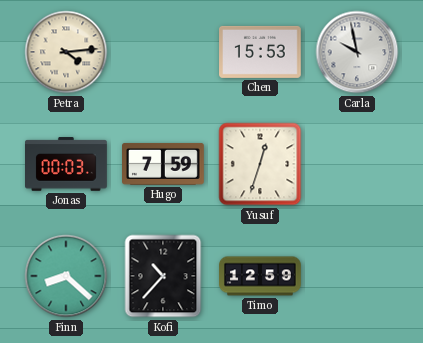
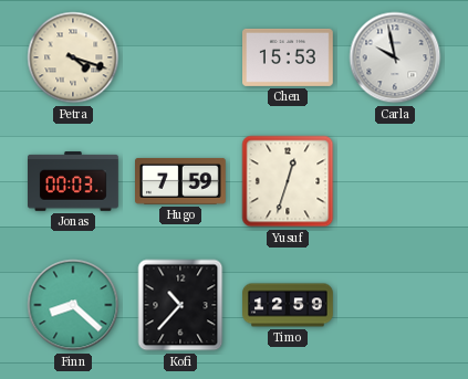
Petra: 4:14 -> 4:18
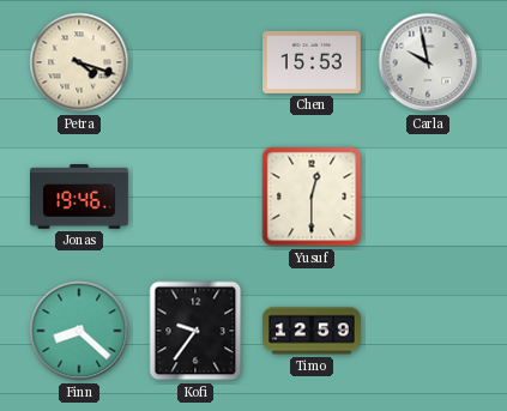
Jonas: 00:03 -> 19:46
Hugo: 7:59 -> none
Yusuf: 12:33 -> 12:30
Kofi: 10:37 -> 9:36
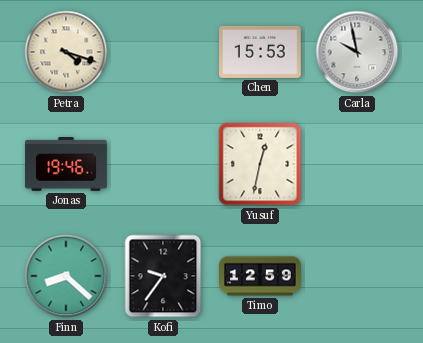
Yusuf: 12:30 -> 12:32
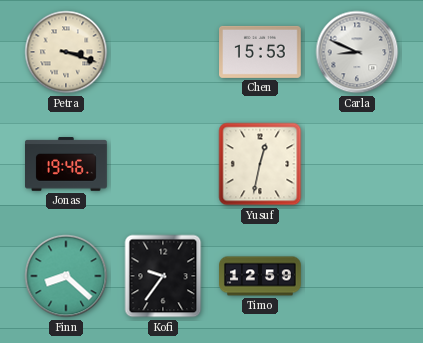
Petra: 4:18 -> 3:18
Carla: 9:58 -> 8:49
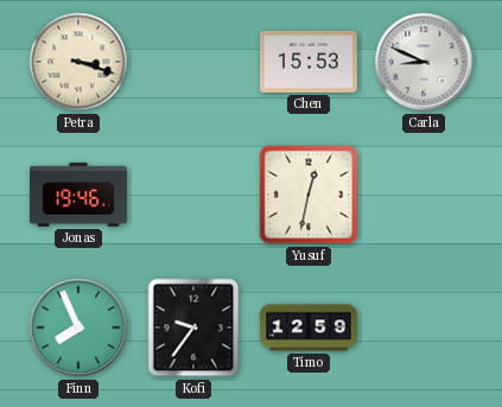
Finn: 8:22 -> 7:56
